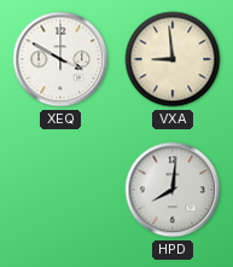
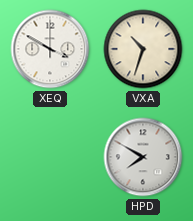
VXA: 8:59 -> 10:33
HPD: 8:01 -> 7:50
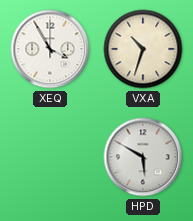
XEQ: 3:50 -> 3:55
HPD: 7:50 -> 5:50
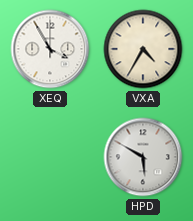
VXA: 10:33 -> 4:35
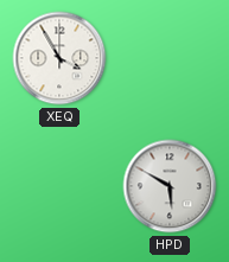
VXA: 4:35 -> none
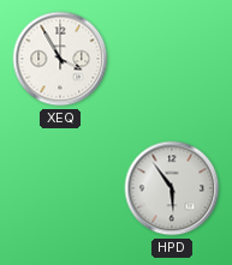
HPD: 5:50 -> 5:54
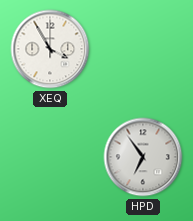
HPD: 5:54 -> 6:54
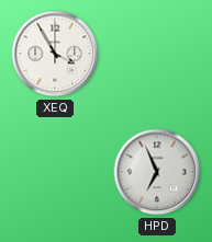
HPD: 6:54 -> 6:56
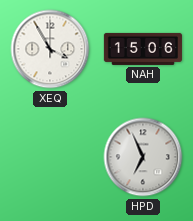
NAH: none -> 15:06
